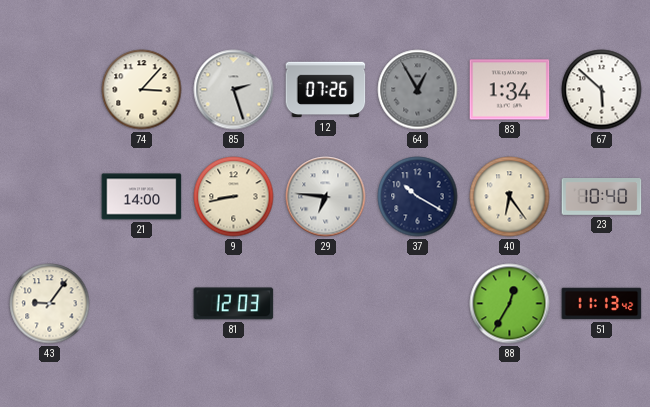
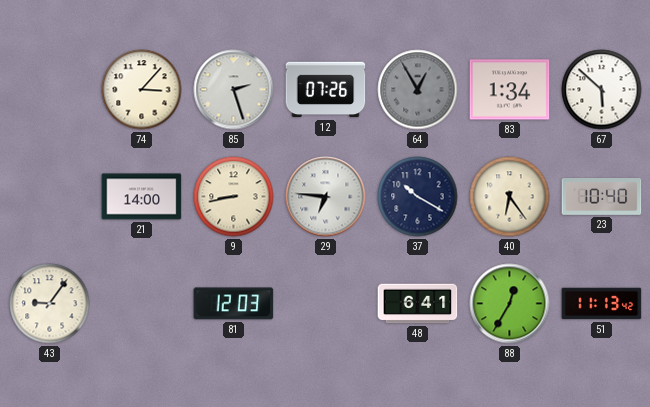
48: none -> 6:41
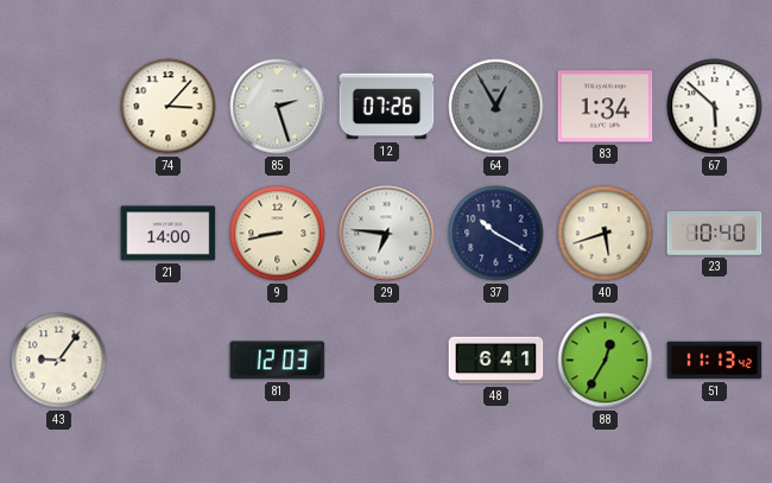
40: 6:24 -> 5:42
